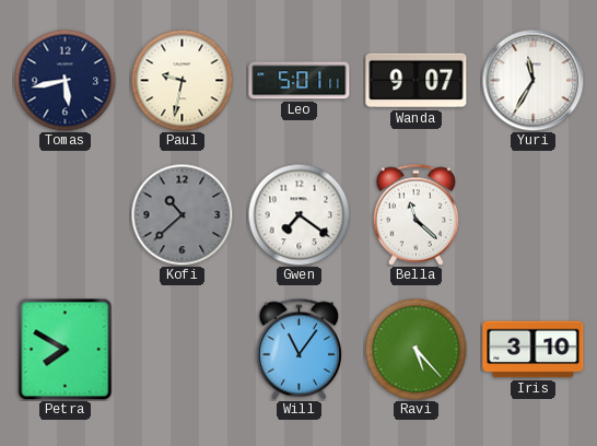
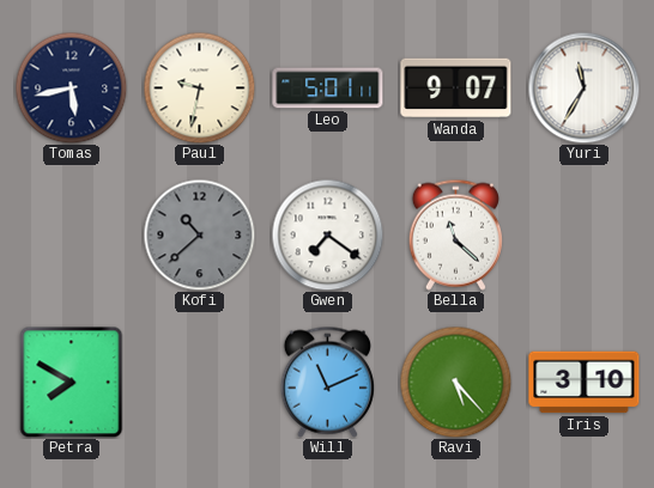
Will: 11:06 -> 11:11
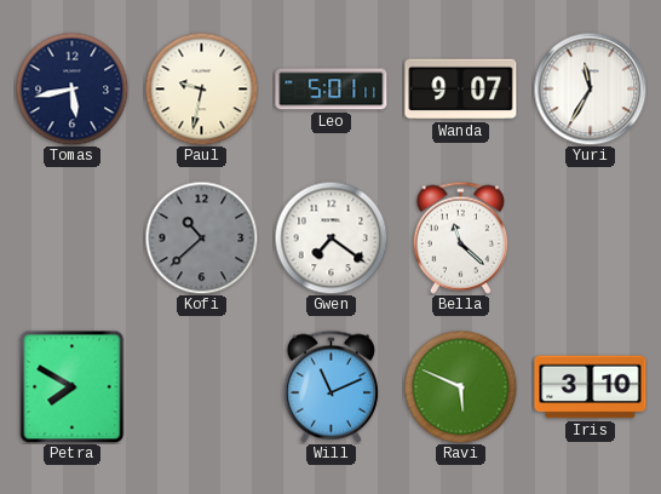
Ravi: 5:23 -> 5:49
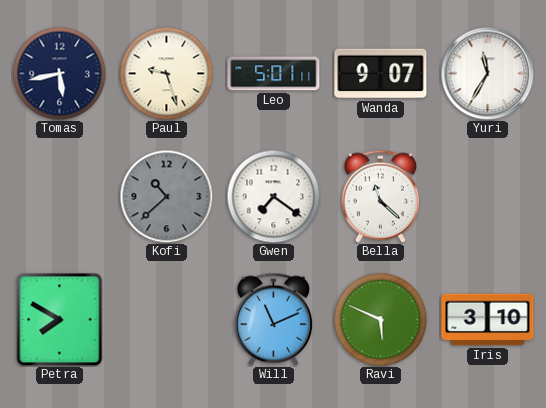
Paul: 9:32 -> 9:27
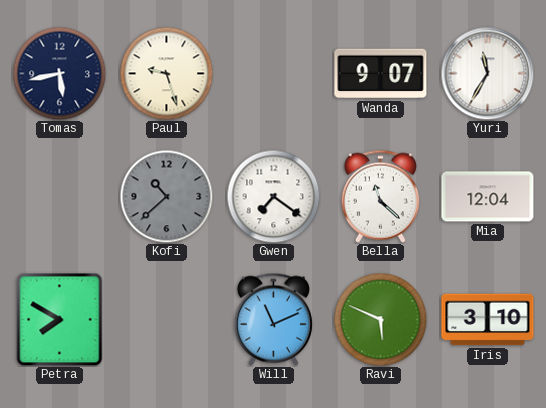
Leo: 5:01 -> none
Mia: none -> 12:04
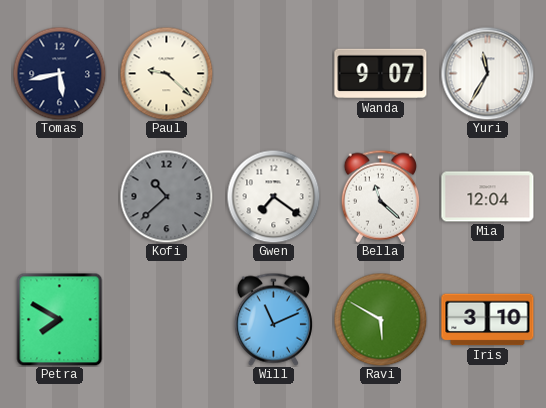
Paul: 9:27 -> 9:22
Ravi: 5:49 -> 5:50
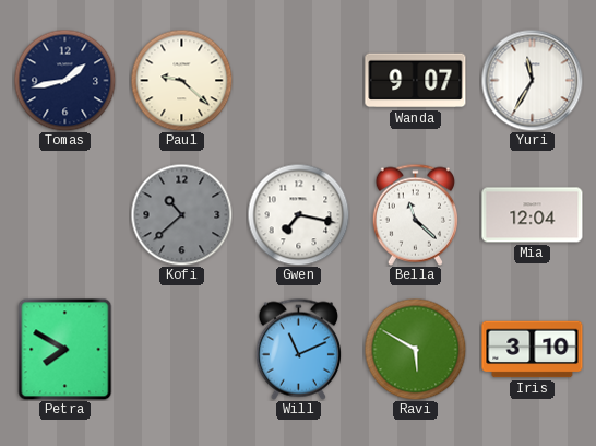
Tomas: 5:43 -> 1:43
Gwen: 7:21 -> 7:17
